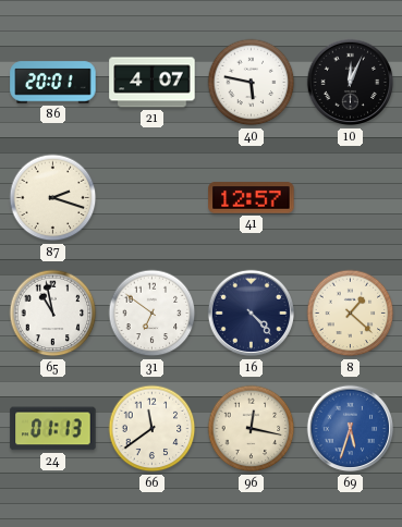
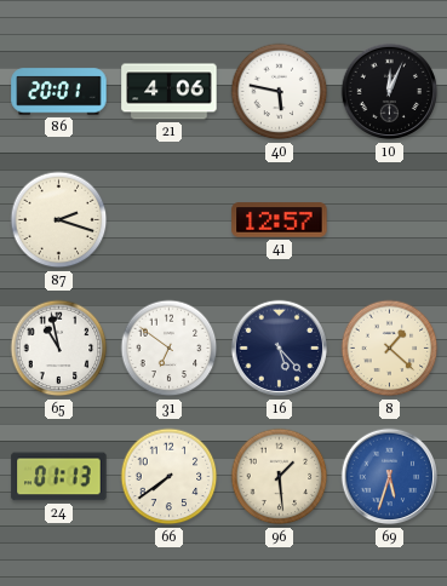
21: 4:07 -> 4:06
16: 4:23 -> 5:23
66: 11:39 -> 7:39
96: 12:17 -> 1:29
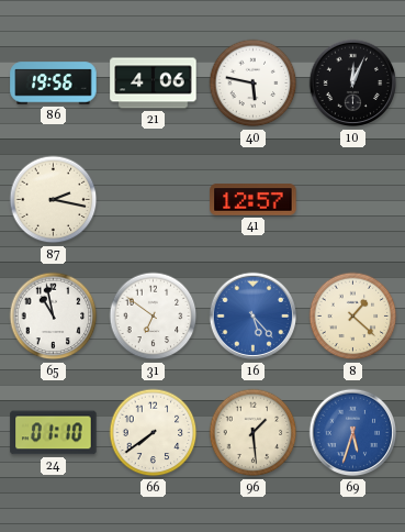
86: 20:01 -> 19:56
87: 2:18 -> 2:17
16 dial: navy -> blue
24: 01:13 -> 01:10
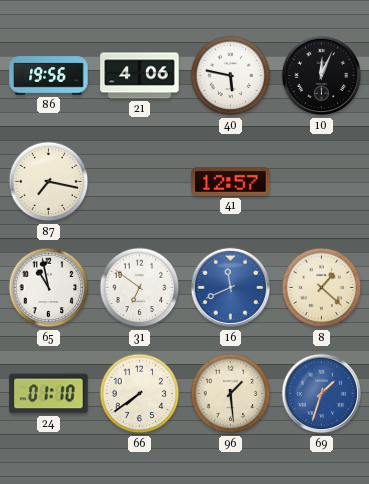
87: 2:17 -> 7:17
16: 5:23 -> 11:41
69: 5:33 -> 1:33
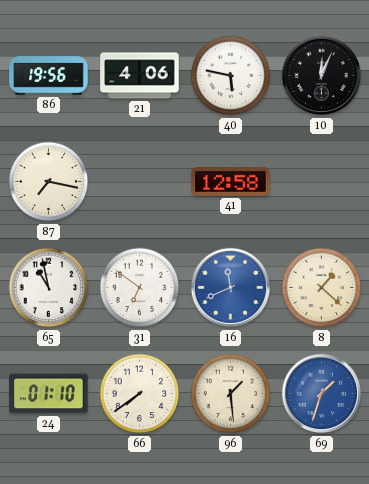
41: 12:57 -> 12:58
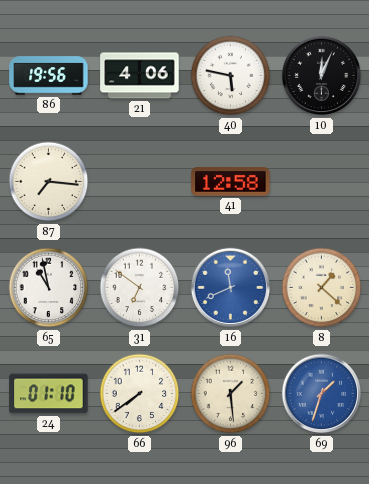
87: 7:17 -> 7:16
